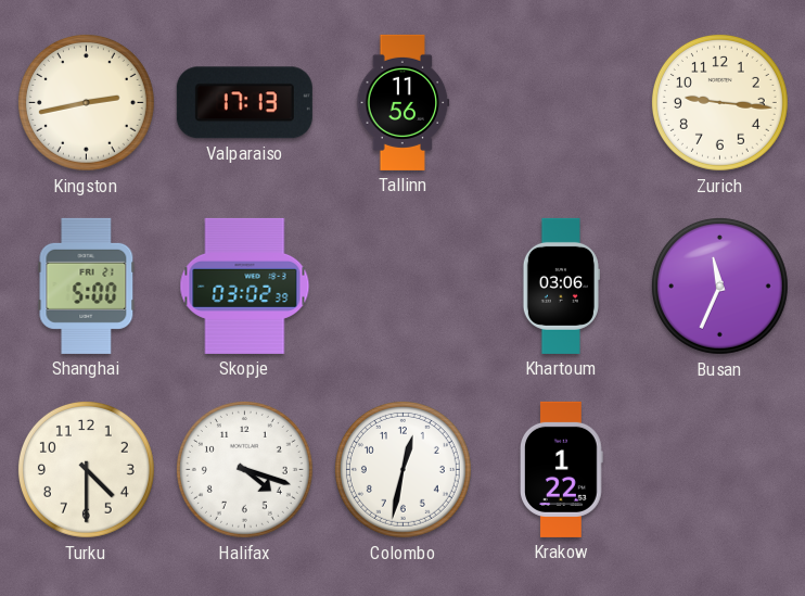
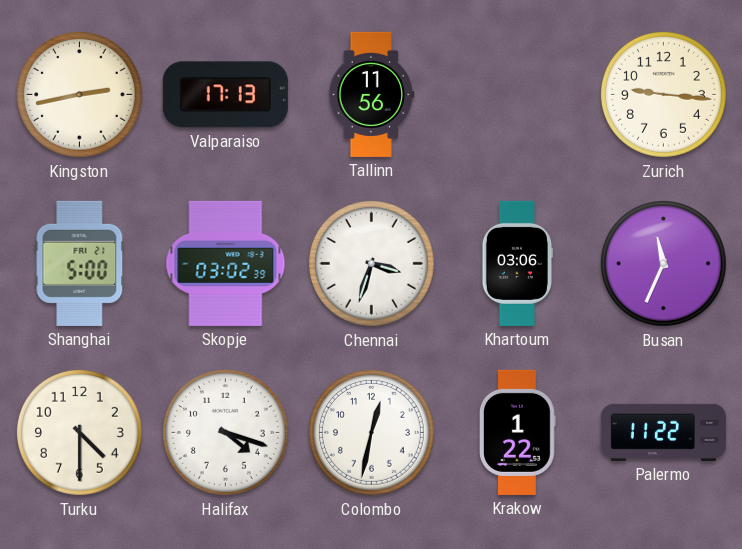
Chennai: none -> 3:33
Palermo: none -> 11:22
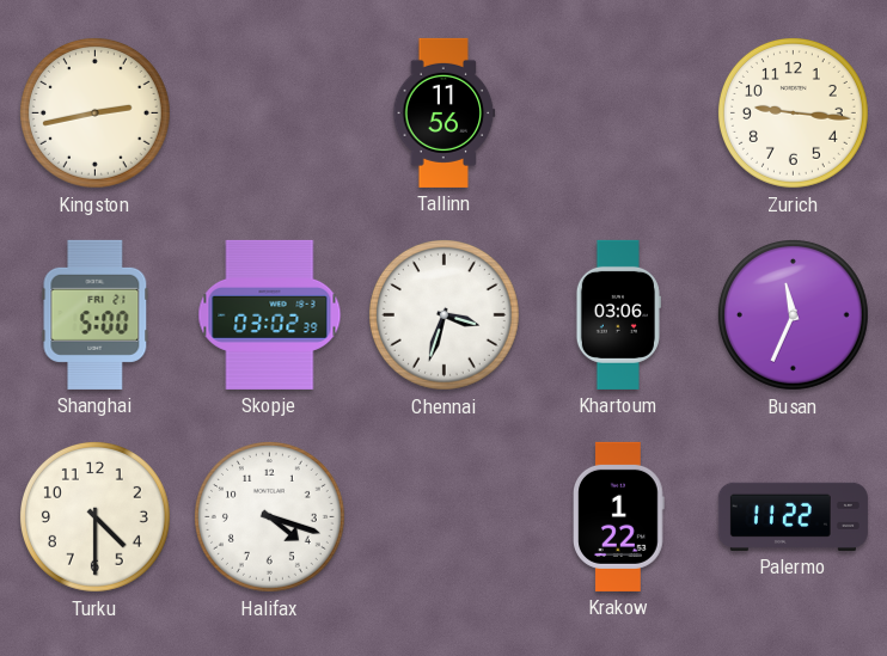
Valparaiso: 17:13 -> none
Colombo: 12:32 -> none
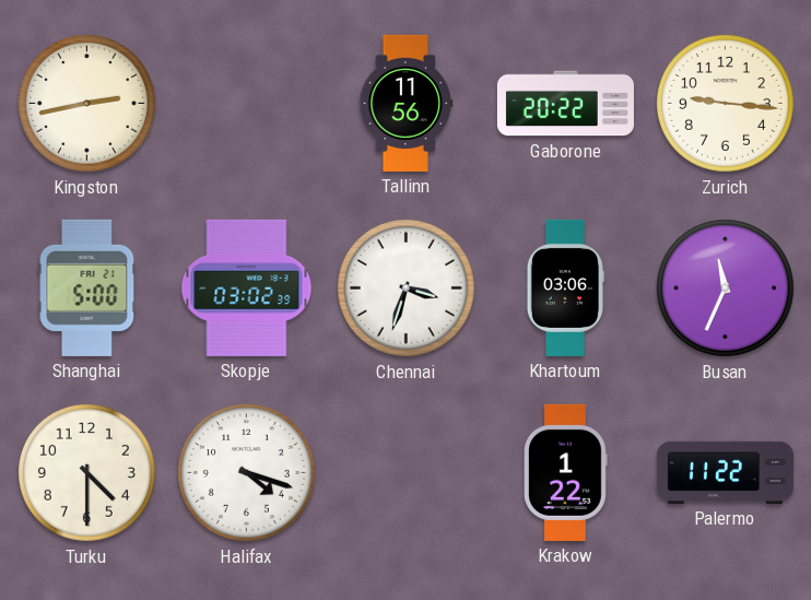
Gaborone: none -> 20:22
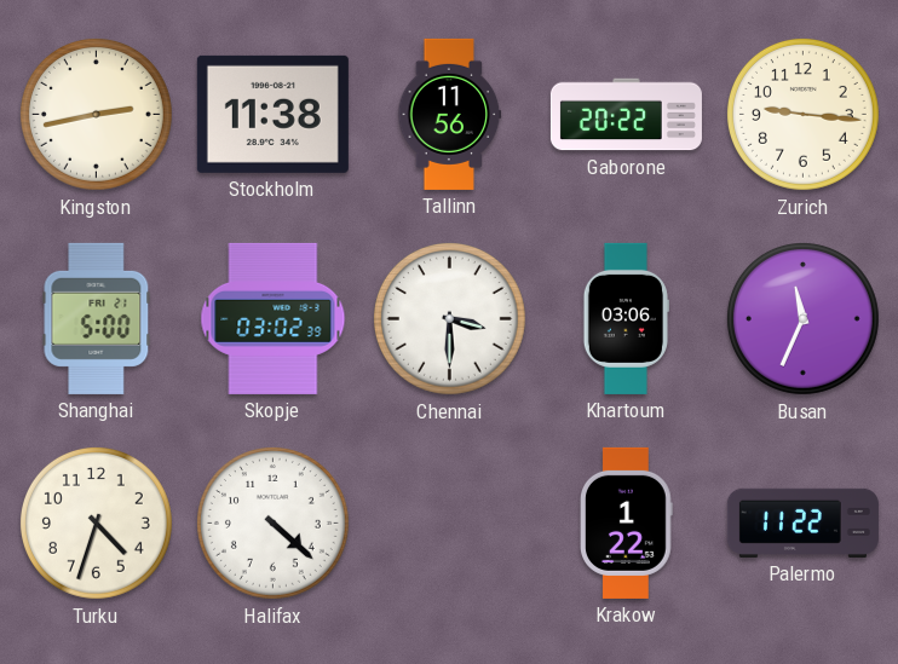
Stockholm: none -> 11:38
Chennai: 3:33 -> 3:30
Turku: 4:30 -> 4:33
Halifax: 4:18 -> 4:22
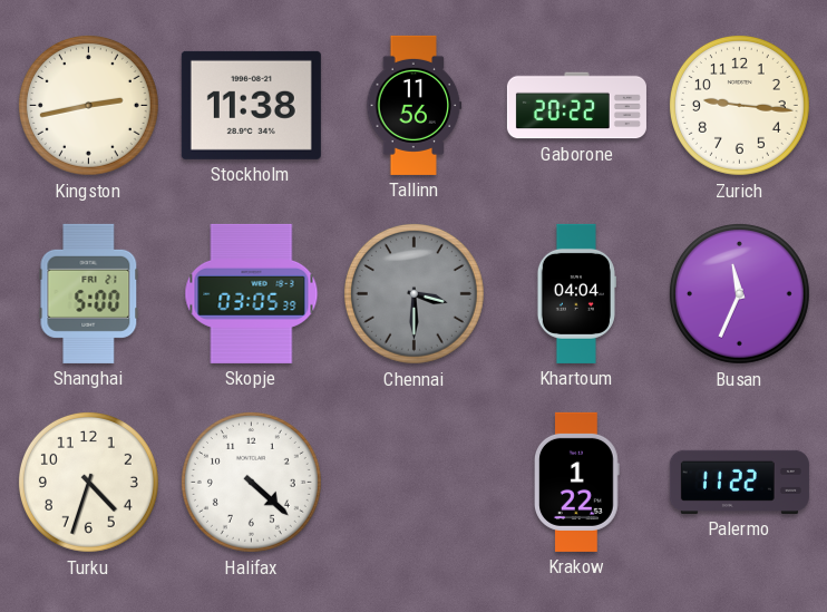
Skopje: 03:02 -> 03:05
Chennai dial: white -> grey
Khartoum: 03:06 -> 04:04
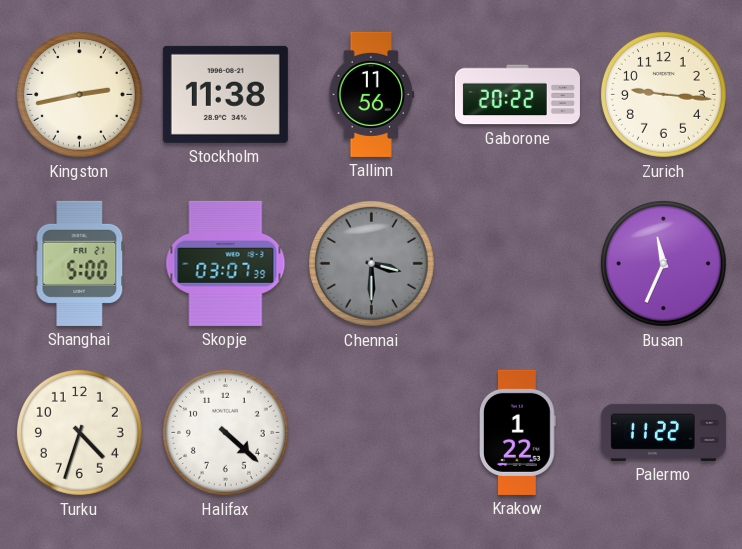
Skopje: 03:05 -> 03:07
Khartoum: 04:04 -> none
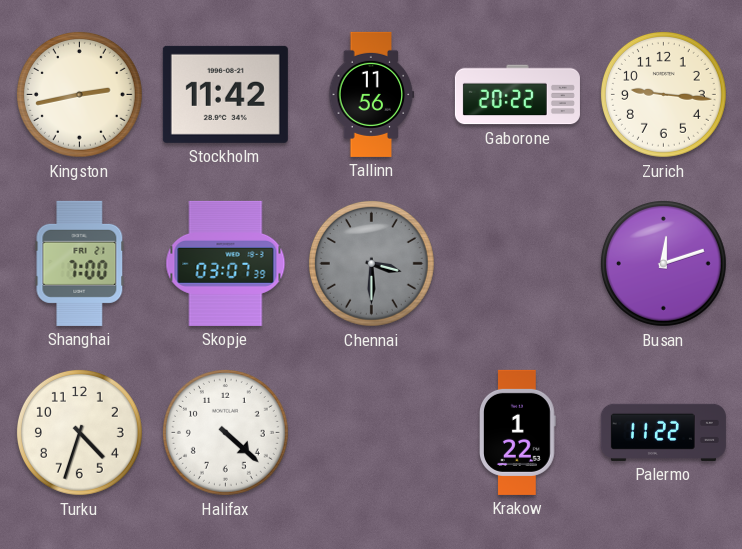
Stockholm: 11:38 -> 11:42
Shanghai: 5:00 -> 7:00
Busan: 11:34 -> 12:12
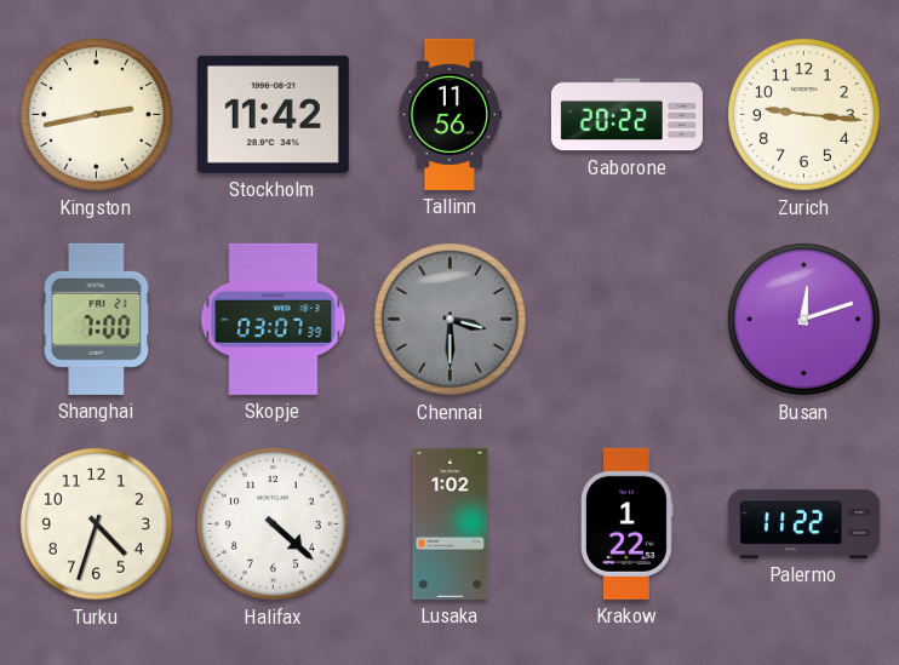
Lusaka: none -> 1:02
